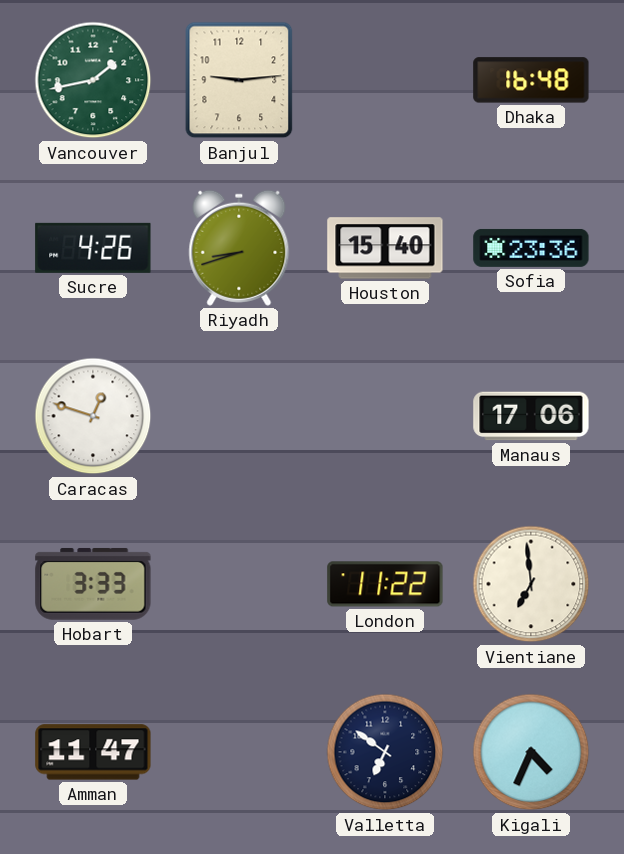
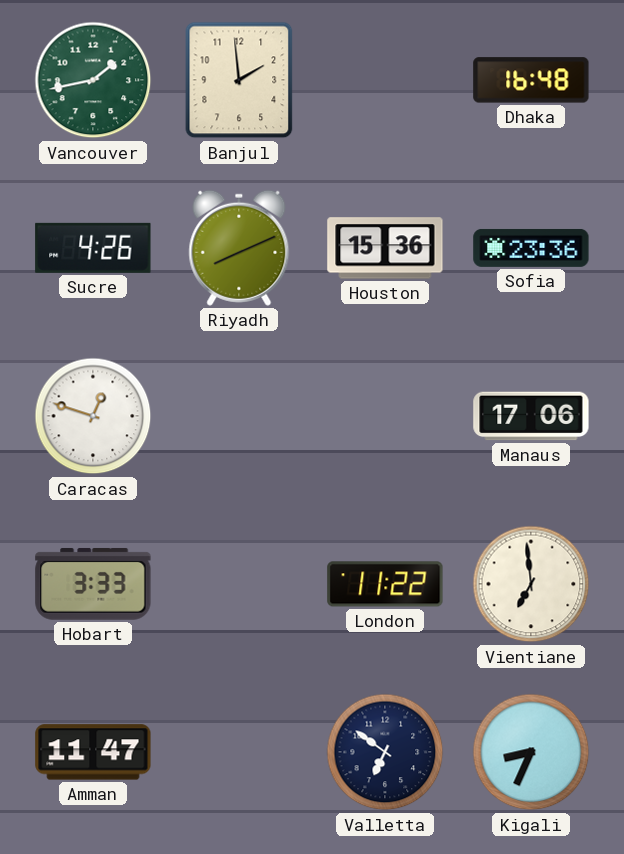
Banjul: 9:14 -> 1:59
Riyadh: 8:42 -> 8:11
Houston: 15:40 -> 15:36
Kigali: 4:34 -> 8:34
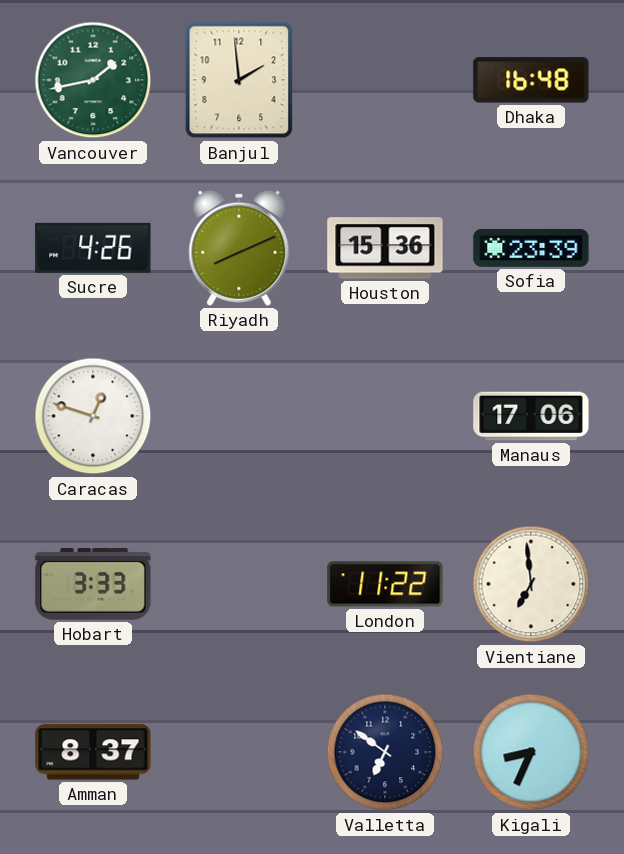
Sofia: 23:36 -> 23:39
Amman: 11:47 -> 8:37
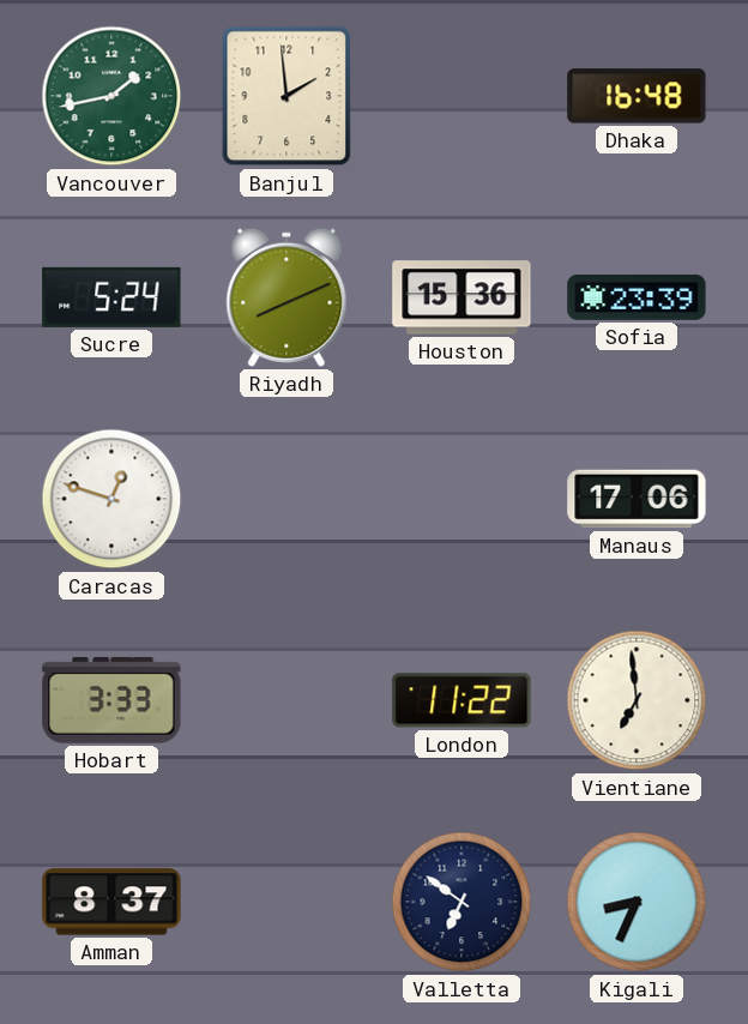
Sucre: 4:26 -> 5:24
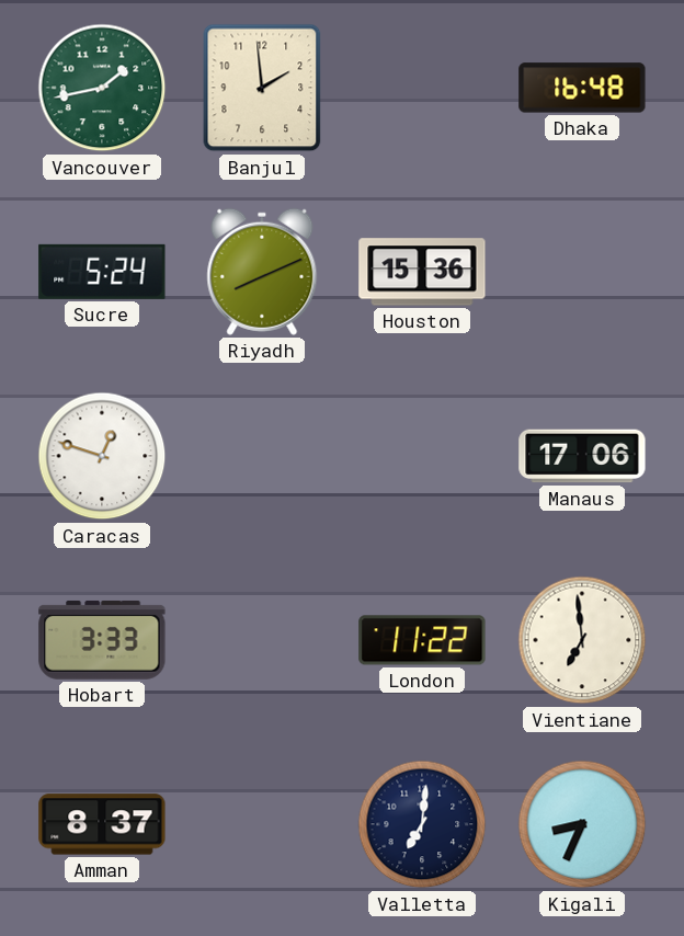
Sofia: 23:39 -> none
Valletta: 6:51 -> 7:01
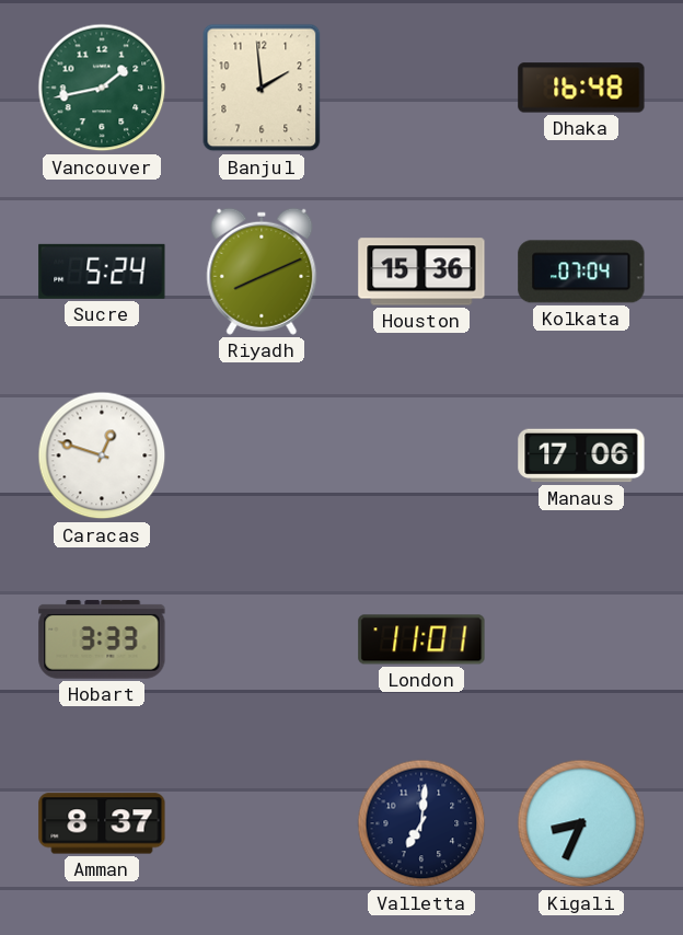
Kolkata: none -> 07:04
London: 11:22 -> 11:01
Vientiane: 6:59 -> none
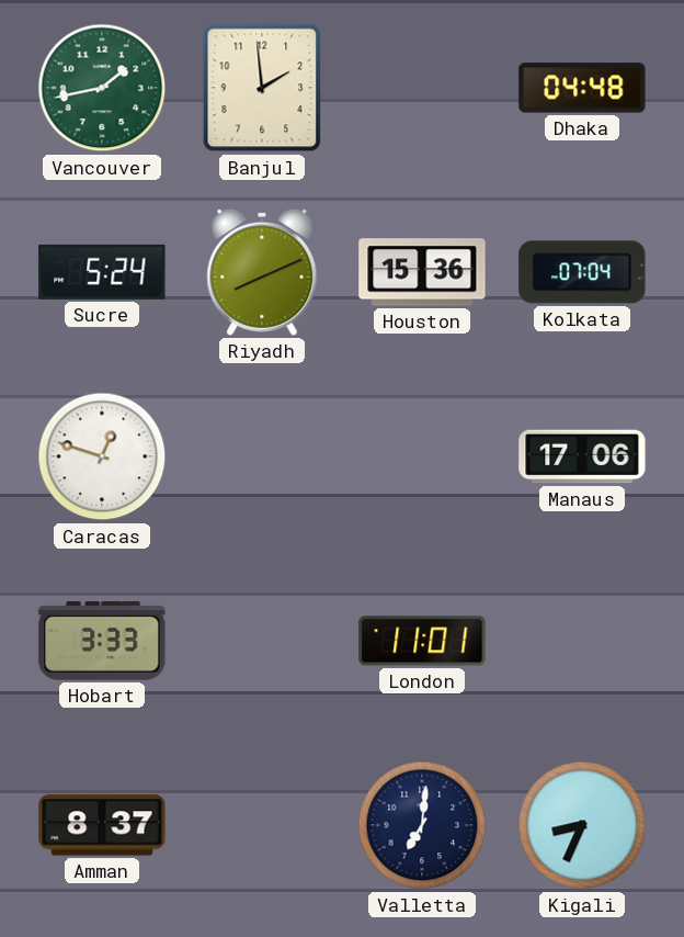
Dhaka: 16:48 -> 04:48
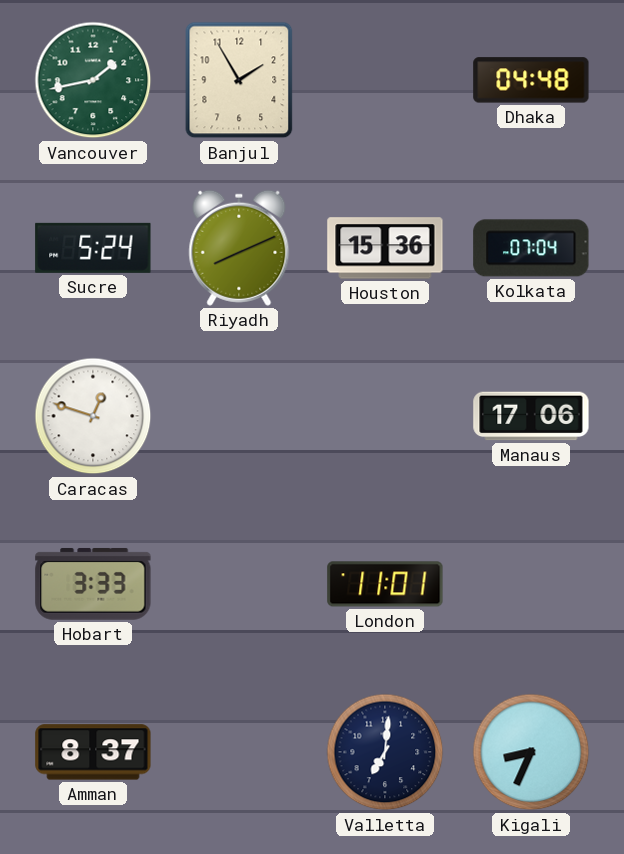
Banjul: 1:59 -> 1:55
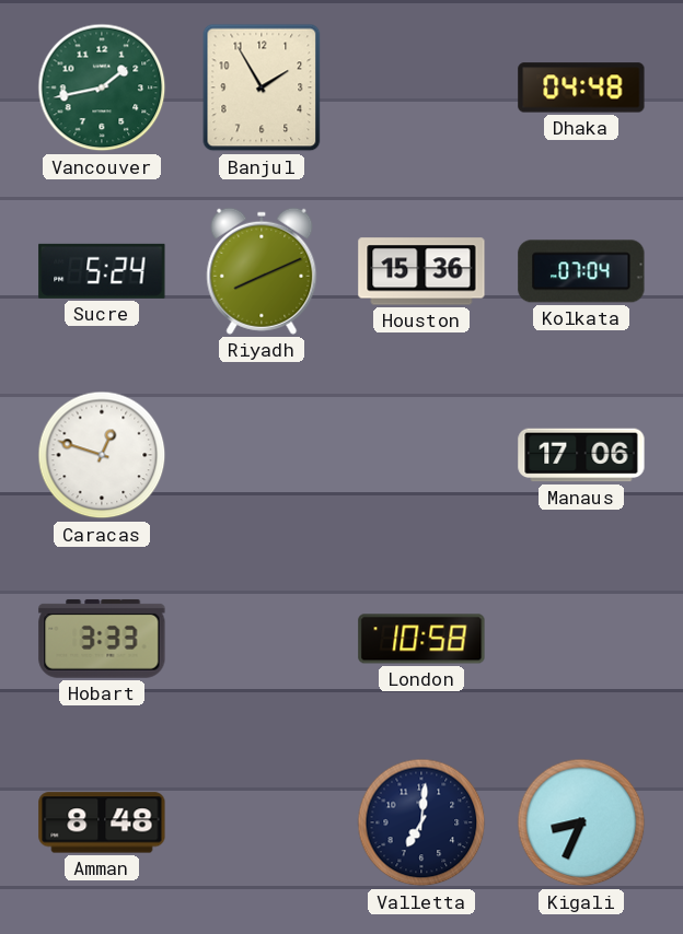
London: 11:01 -> 10:58
Amman: 8:37 -> 8:48
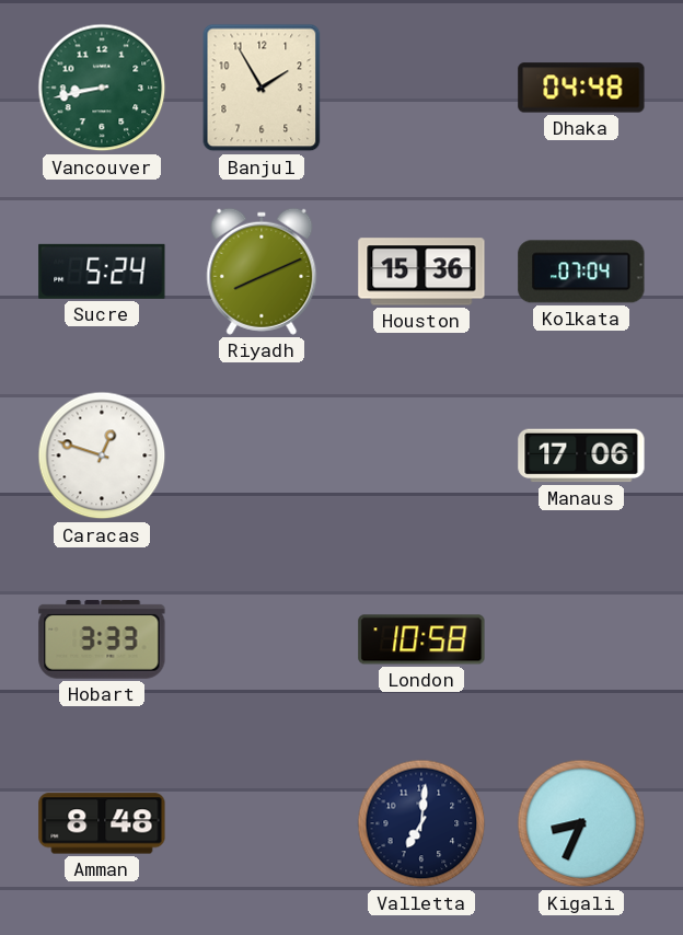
Vancouver: 1:43 -> 8:43
